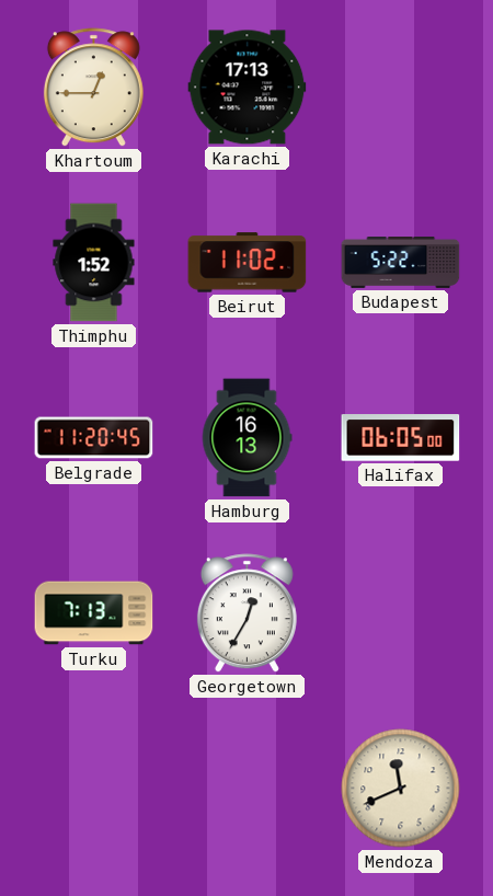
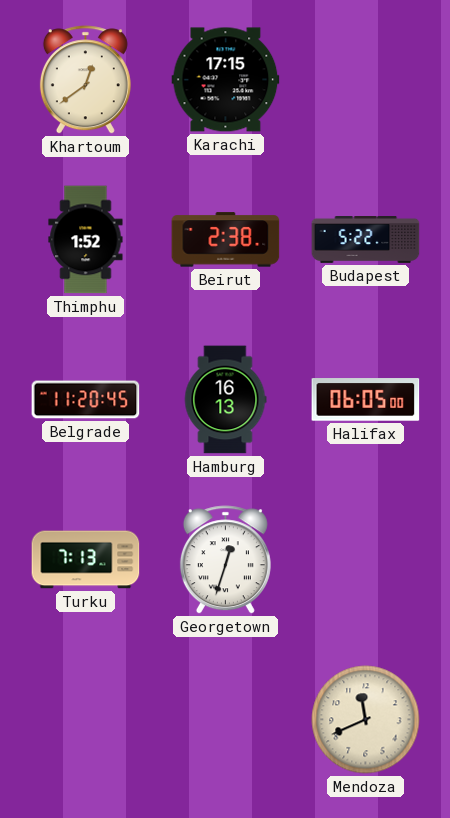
Khartoum: 12:45 -> 12:39
Karachi: 17:13 -> 17:15
Beirut: 11:02 -> 2:38
Georgetown: 12:35 -> 12:33
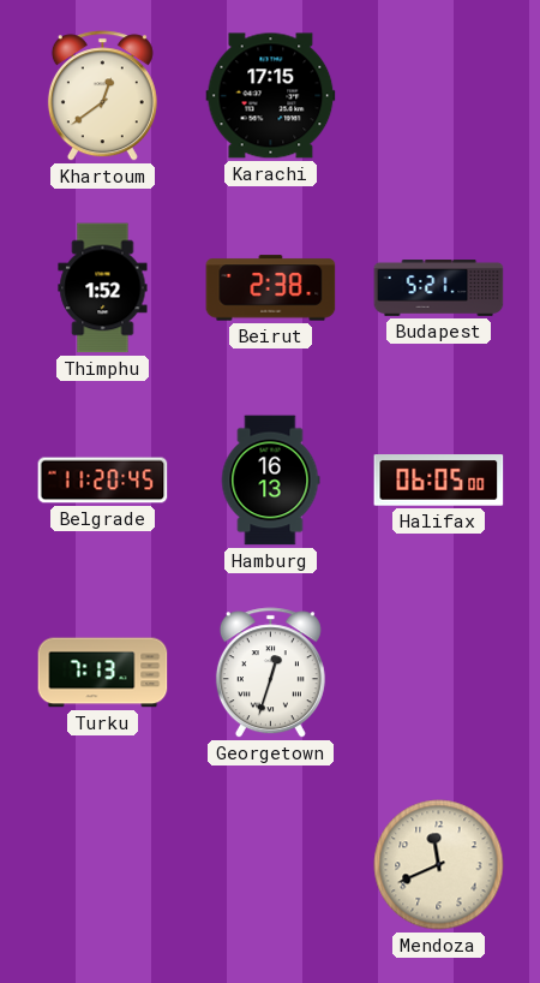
Budapest: 5:22 -> 5:21
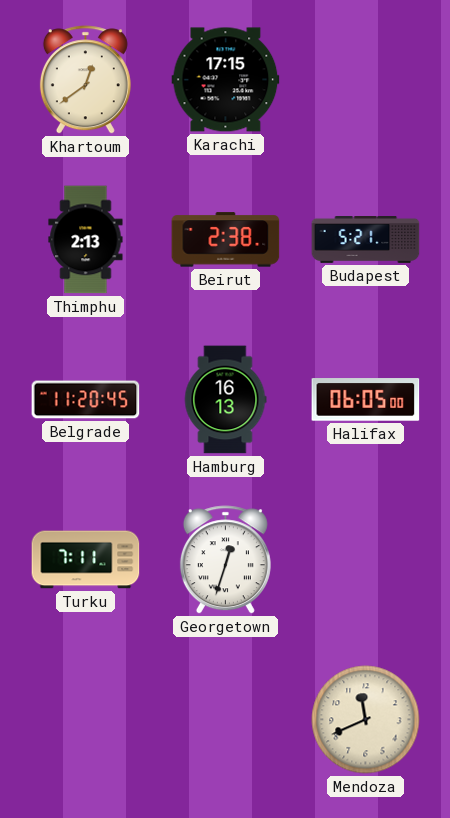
Thimphu: 1:52 -> 2:13
Turku: 7:13 -> 7:11
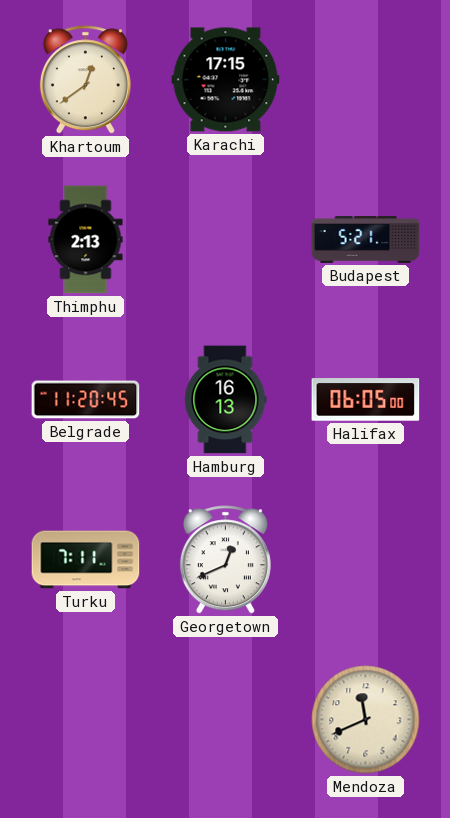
Beirut: 2:38 -> none
Georgetown: 12:33 -> 12:41
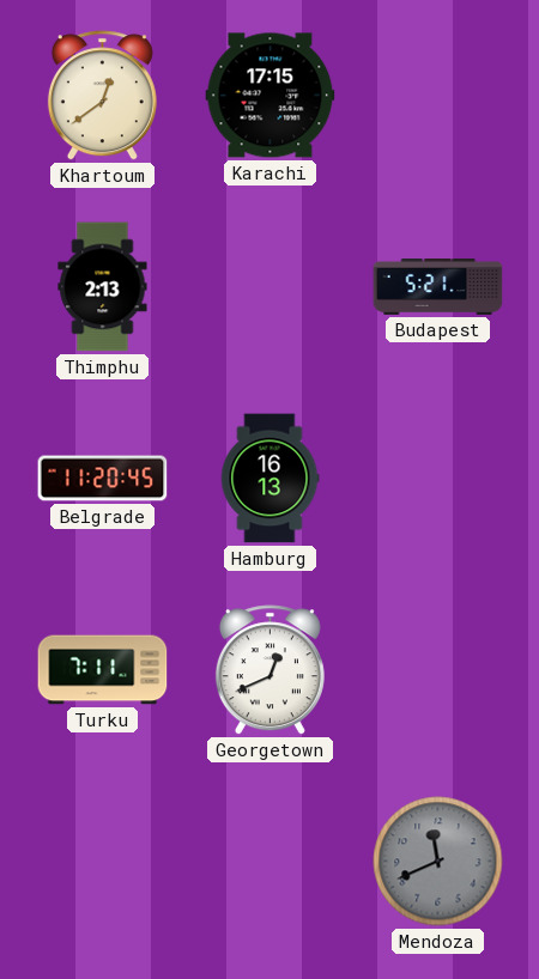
Halifax: 06:05 -> none
Mendoza dial: cream -> grey
